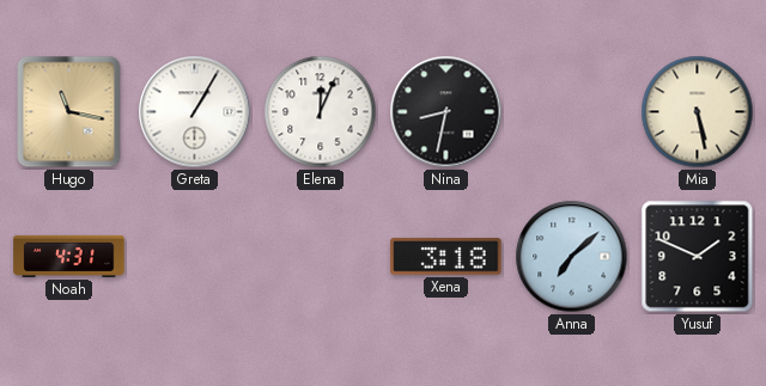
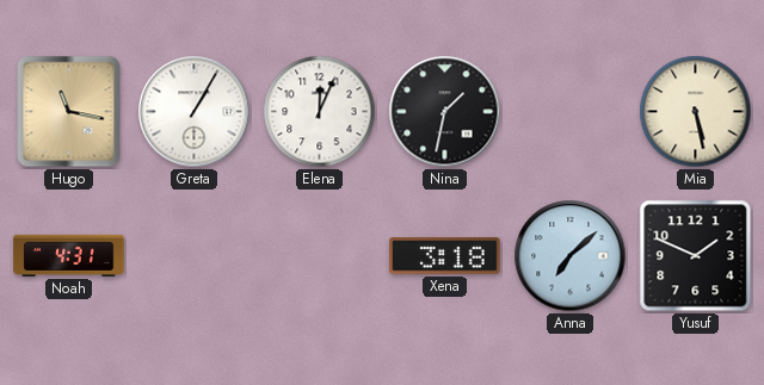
Nina: 8:32 -> 1:32
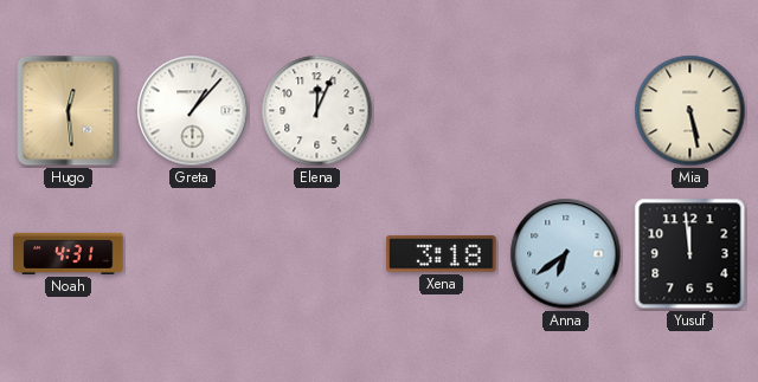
Hugo: 11:17 -> 12:29
Greta: 1:05 -> 1:07
Nina: 1:32 -> none
Anna: 7:08 -> 6:39
Yusuf: 1:49 -> 11:59
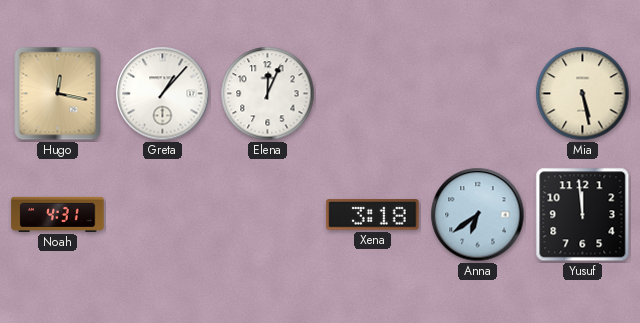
Hugo: 12:29 -> 12:17
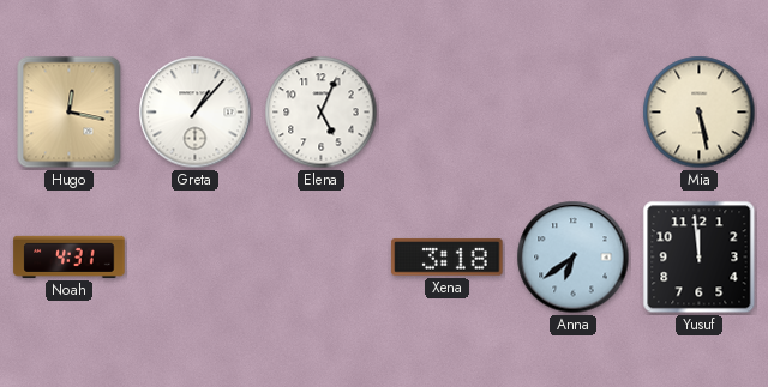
Elena: 12:04 -> 5:04
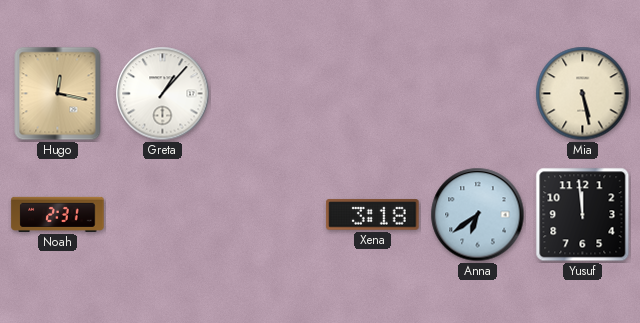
Elena: 5:04 -> none
Noah: 4:31 -> 2:31
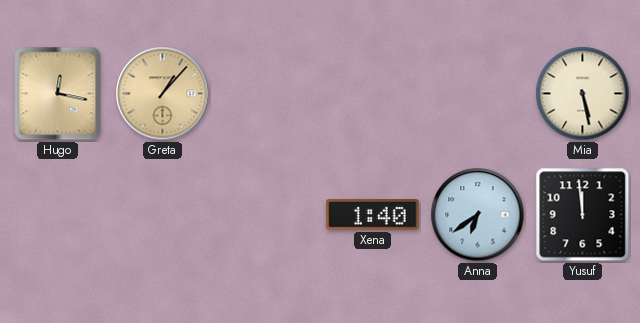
Greta dial: white -> champagne
Noah: 2:31 -> none
Xena: 3:18 -> 1:40
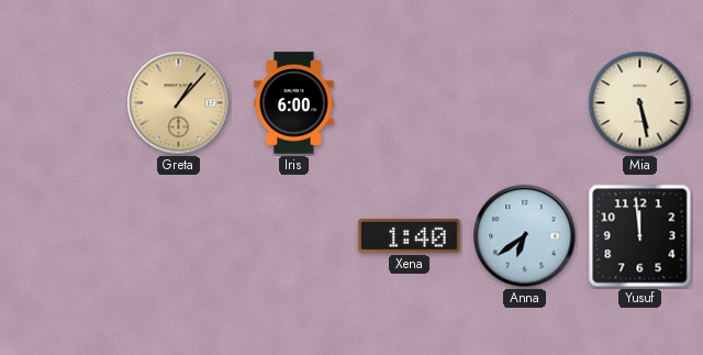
Hugo: 12:17 -> none
Iris: none -> 6:00
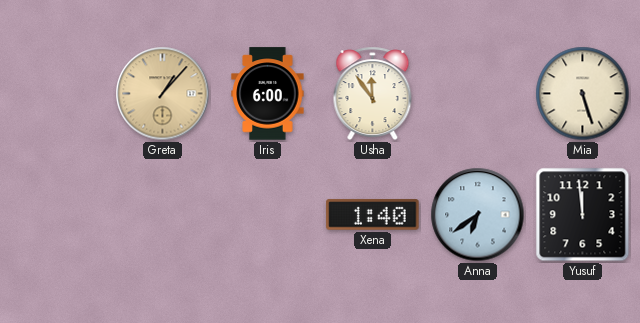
Usha: none -> 11:54
Mia: 5:28 -> 5:27
